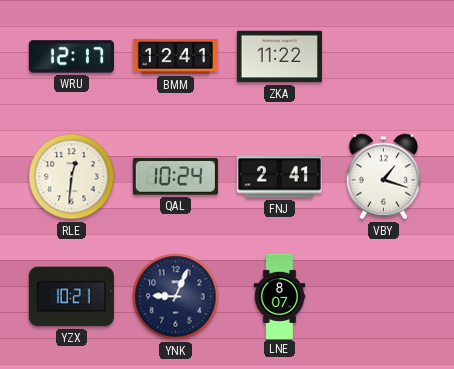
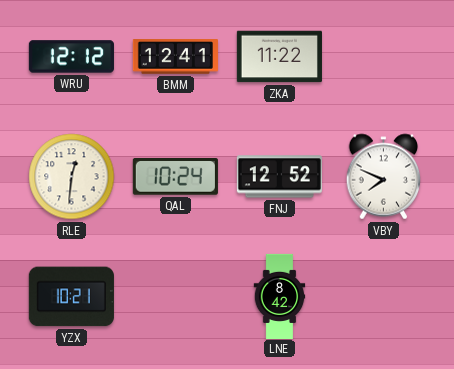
WRU: 12:17 -> 12:12
FNJ: 2:41 -> 12:52
VBY: 1:18 -> 7:49
YNK: 9:04 -> none
LNE: 8:07 -> 8:42
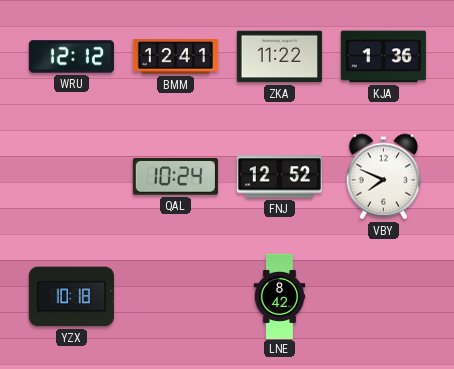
KJA: none -> 1:36
RLE: 12:31 -> none
YZX: 10:21 -> 10:18
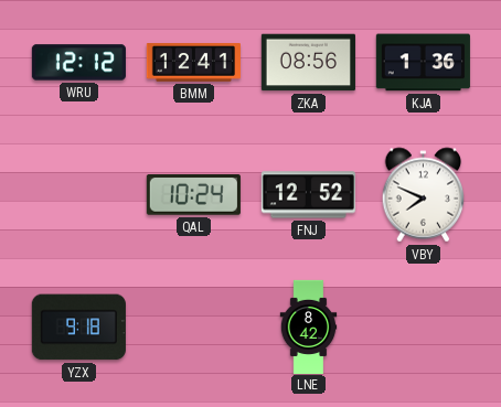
ZKA: 11:22 -> 08:56
YZX: 10:18 -> 9:18
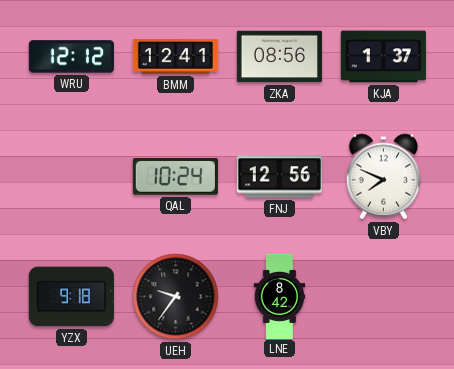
KJA: 1:36 -> 1:37
FNJ: 12:52 -> 12:56
UEH: none -> 9:36
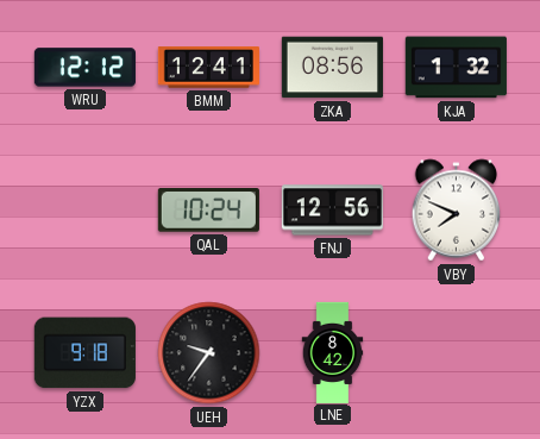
KJA: 1:37 -> 1:32
